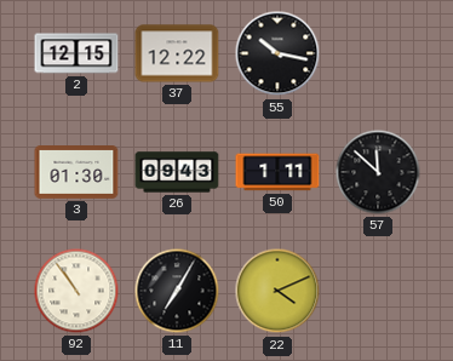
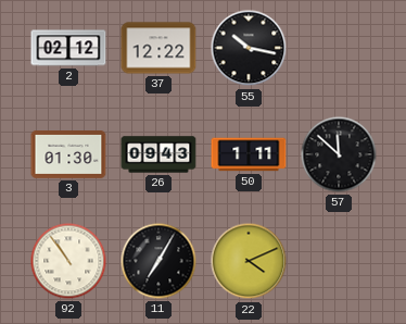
2: 12:15 -> 02:12
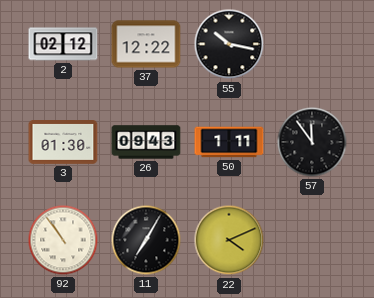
57: 11:52 -> 11:54
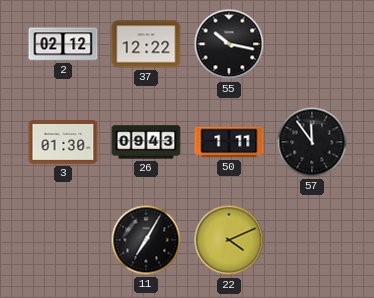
92: 10:54 -> none
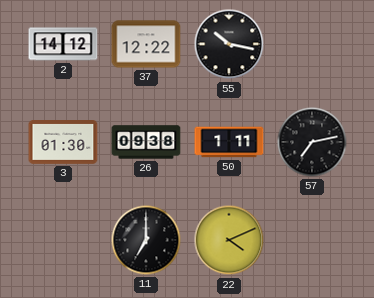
2: 02:12 -> 14:12
26: 09:43 -> 09:38
57: 11:54 -> 7:13
11: 7:05 -> 7:00
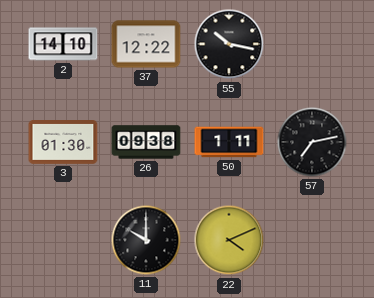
2: 14:12 -> 14:10
11: 7:00 -> 10:00
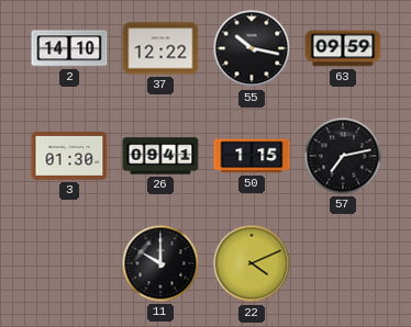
63: none -> 09:59
26: 09:38 -> 09:41
50: 1:11 -> 1:15
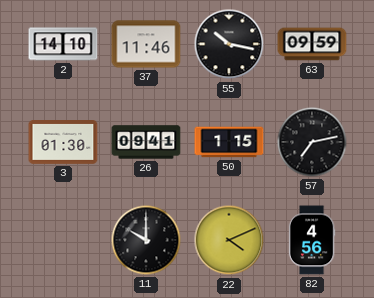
37: 12:22 -> 11:46
82: none -> 4:56
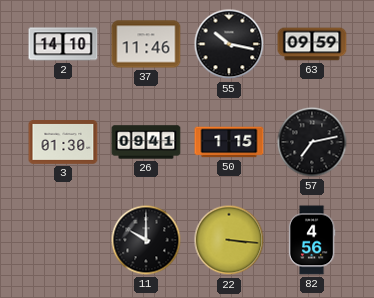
22: 4:11 -> 3:16
